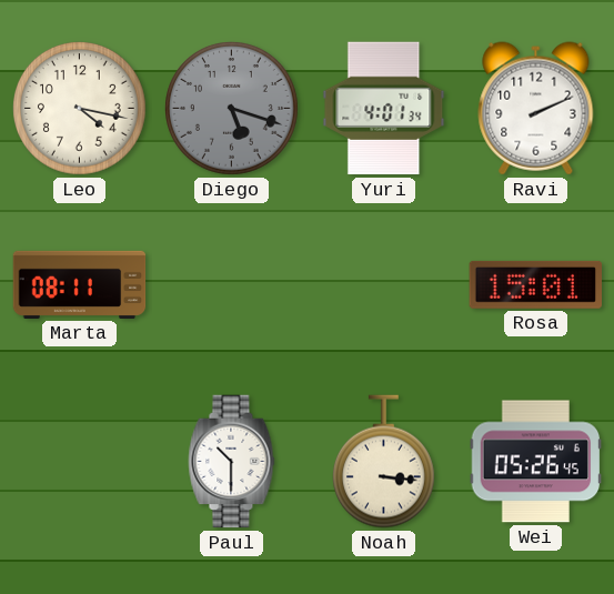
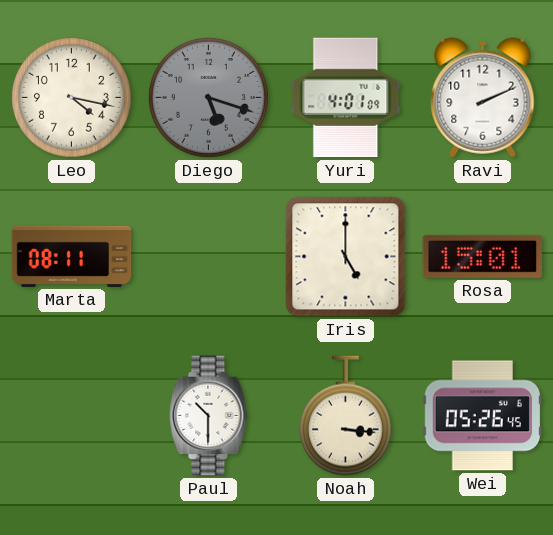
Yuri: 4:01:34 -> 4:01:09
Iris: none -> 5:00
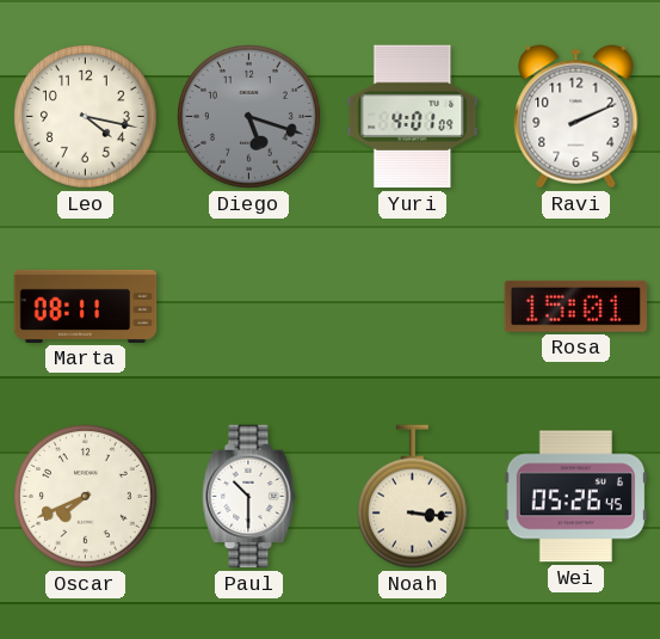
Iris: 5:00 -> none
Oscar: none -> 7:41
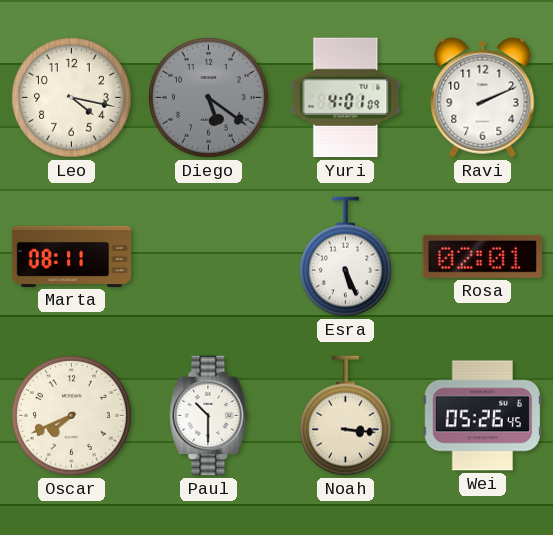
Diego: 5:18 -> 5:21
Esra: none -> 5:26
Rosa: 15:01 -> 02:01
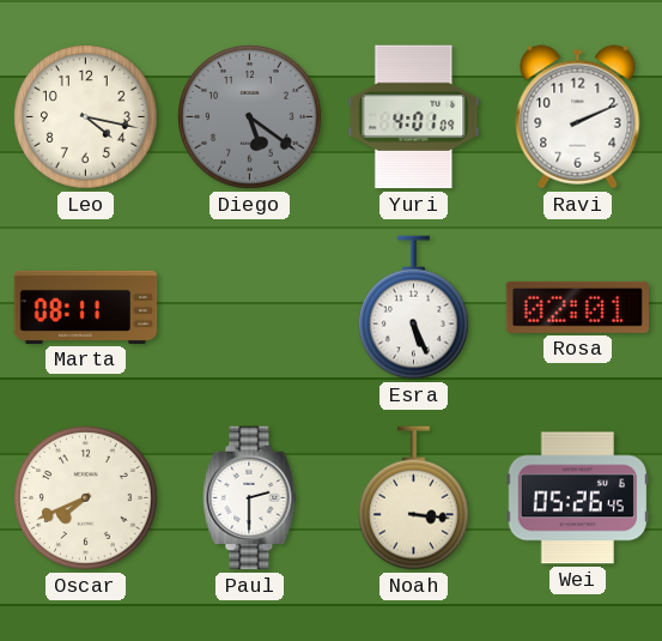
Paul: 10:30 -> 2:30
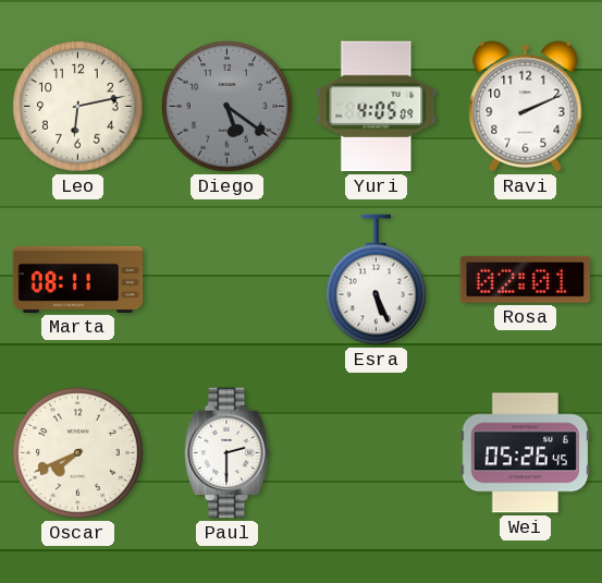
Leo: 4:17 -> 6:13
Yuri: 4:01 -> 4:05
Noah: 3:16 -> none
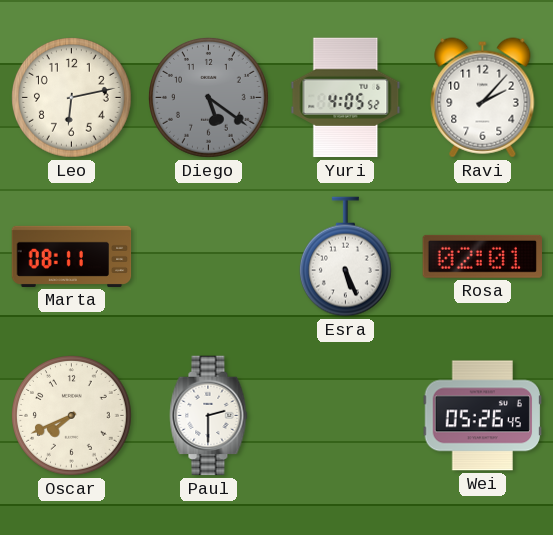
Yuri: 4:05:09 -> 4:05:52
Ravi: 2:11 -> 2:07
